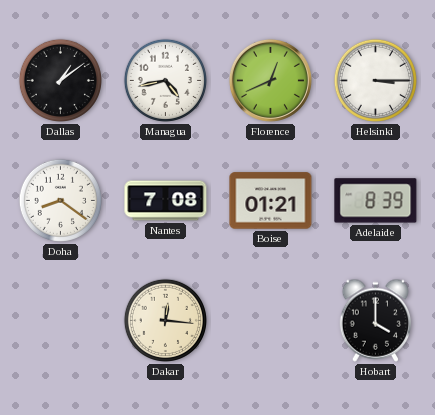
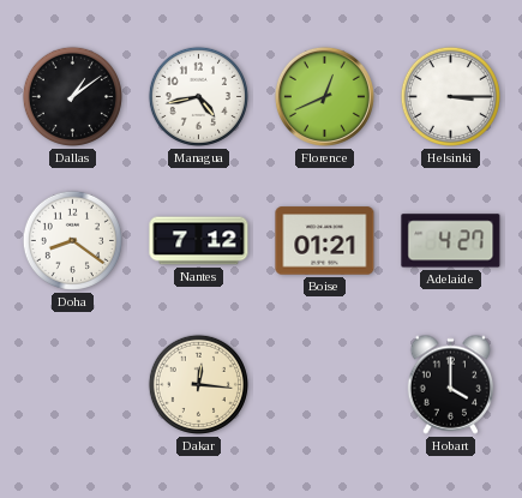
Nantes: 7:08 -> 7:12
Adelaide: 8:39 -> 4:27
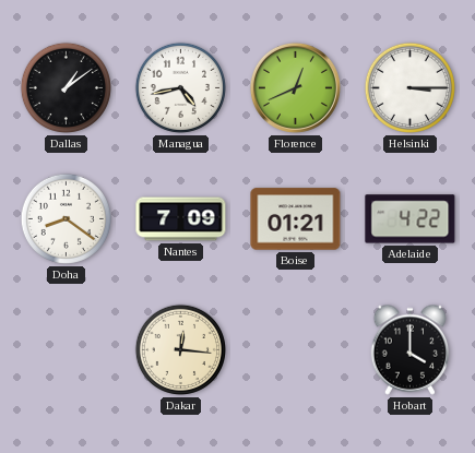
Nantes: 7:12 -> 7:09
Adelaide: 4:27 -> 4:22
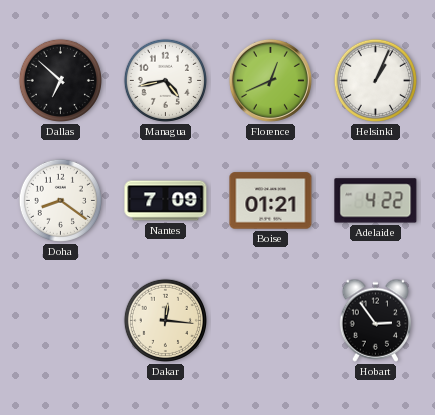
Dallas: 1:09 -> 6:52
Helsinki: 3:15 -> 1:04
Hobart: 4:00 -> 2:54
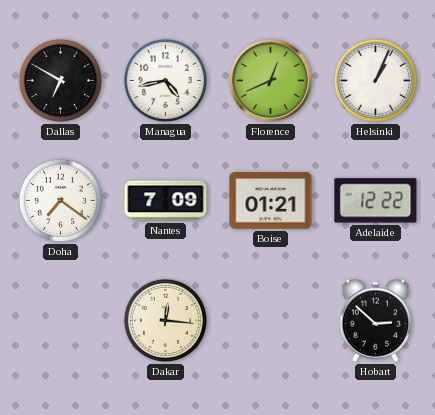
Dallas: 6:52 -> 6:50
Doha: 8:21 -> 7:21
Adelaide: 4:22 -> 12:22
Hobart: 2:54 -> 2:52
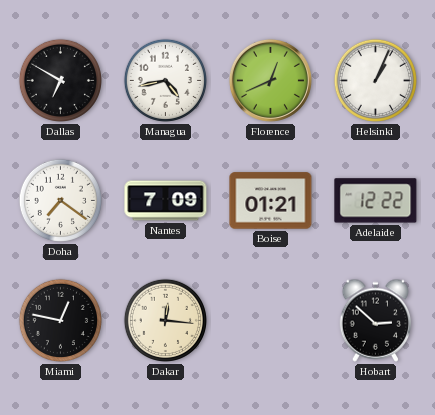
Miami: none -> 12:47
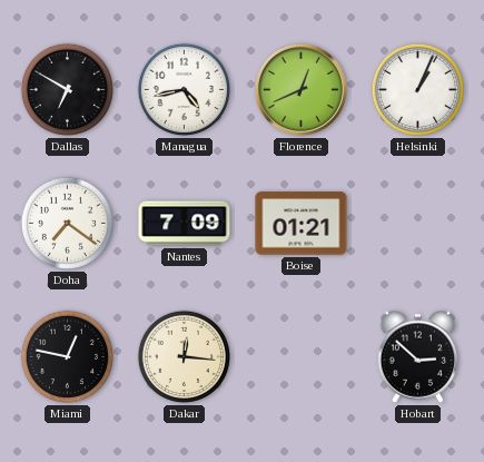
Adelaide: 12:22 -> none
